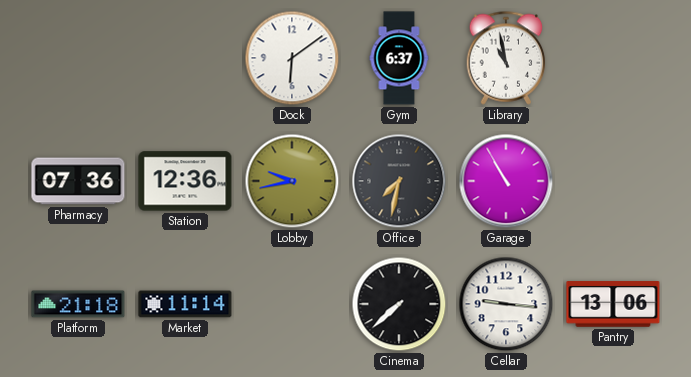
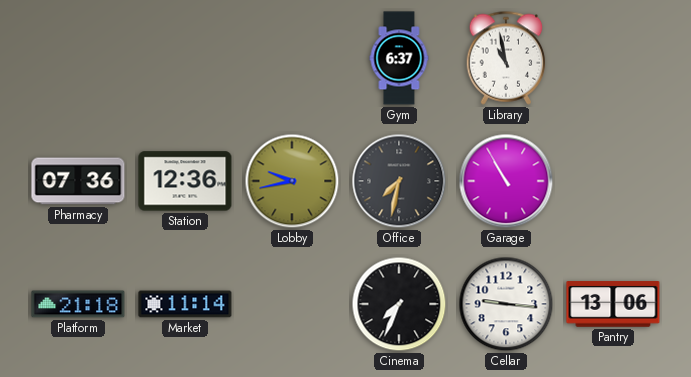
Dock: 6:09 -> none
Cinema: 7:38 -> 7:34
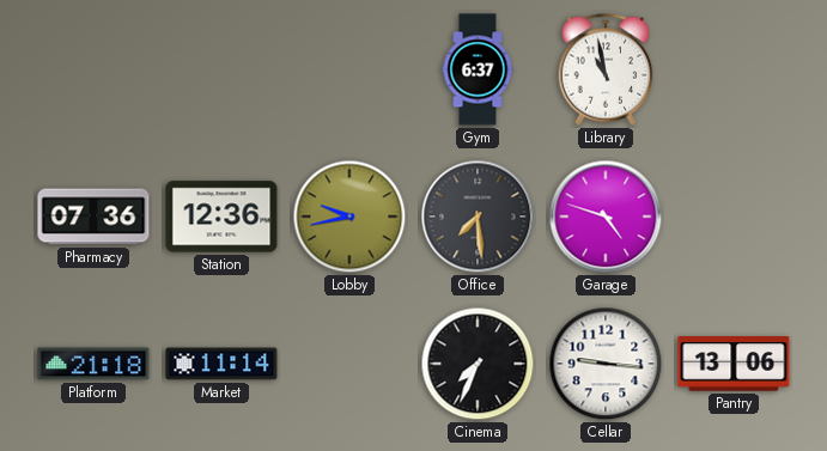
Office: 7:32 -> 7:29
Garage: 10:55 -> 4:48
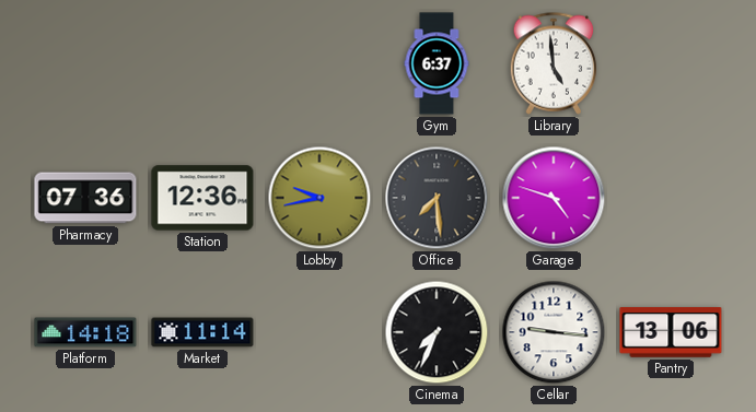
Library: 10:58 -> 4:59
Platform: 21:18 -> 14:18
